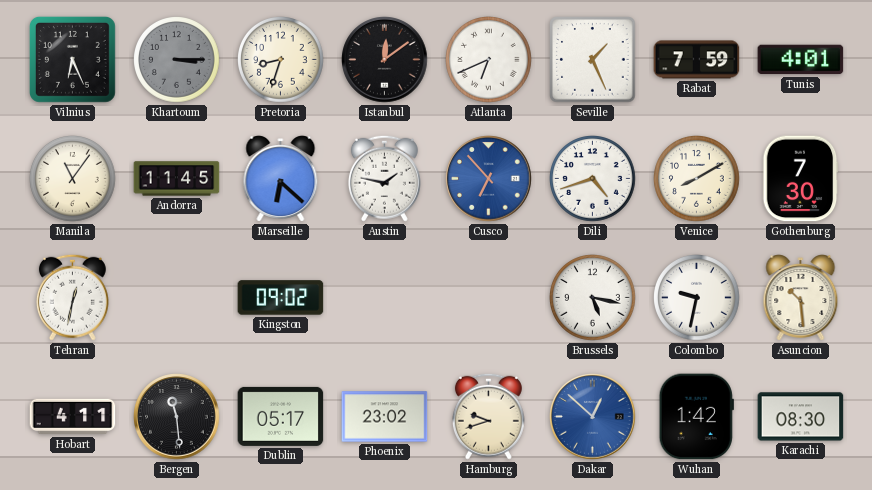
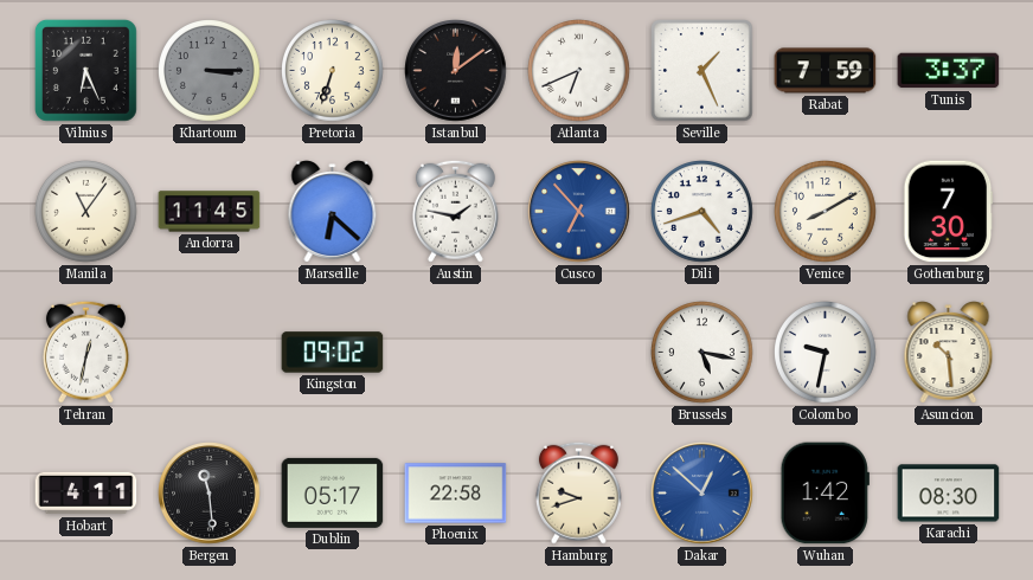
Pretoria: 8:33 -> 6:33
Tunis: 4:01 -> 3:37
Phoenix: 23:02 -> 22:58
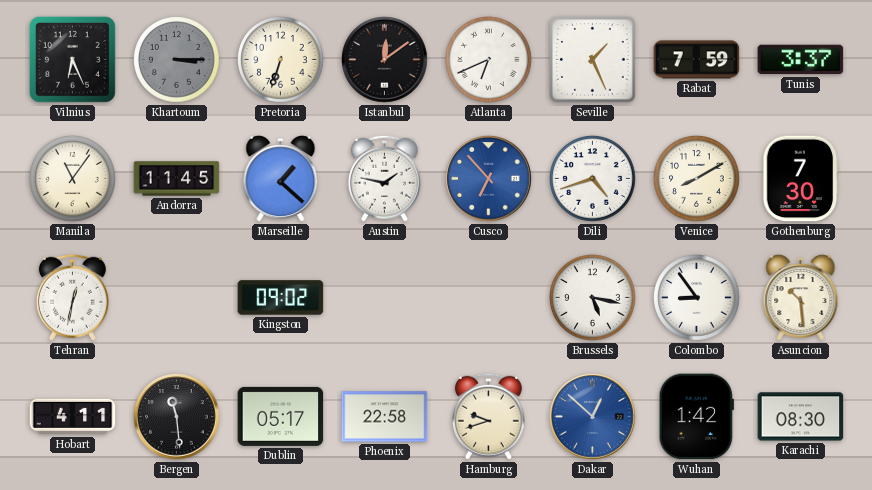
Marseille: 6:22 -> 1:22
Colombo: 9:32 -> 8:54
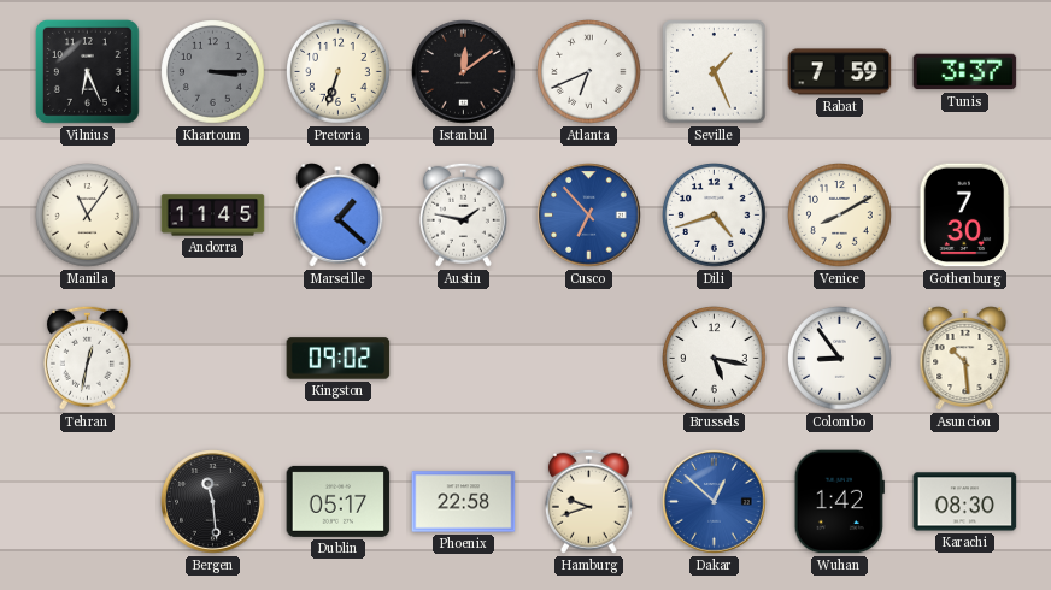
Hobart: 4:11 -> none
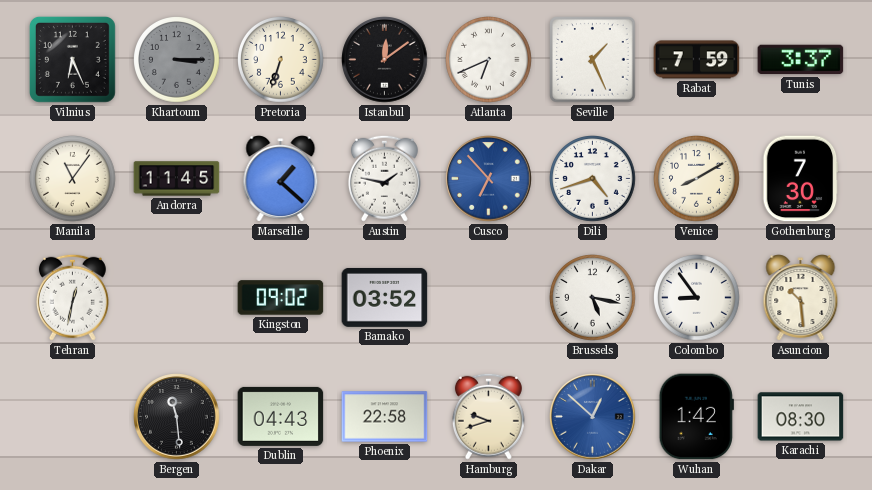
Bamako: none -> 03:52
Dublin: 05:17 -> 04:43
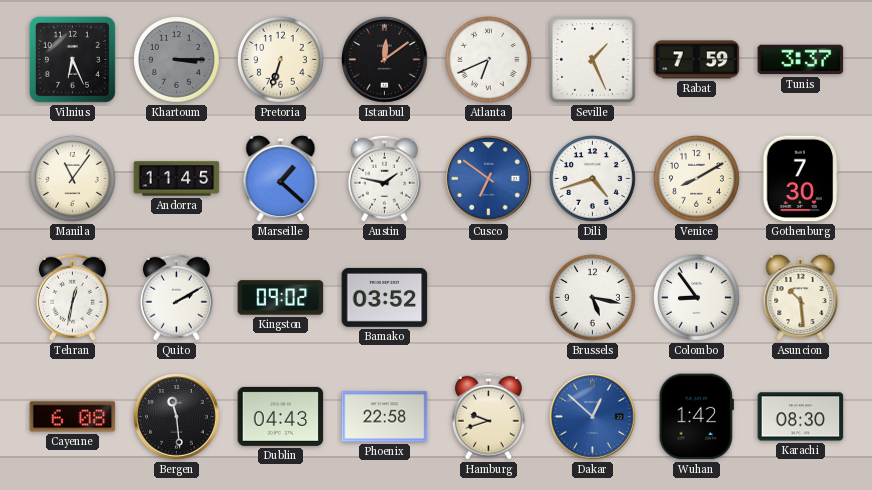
Cusco: 6:53 -> 6:51
Quito: none -> 2:10
Cayenne: none -> 6:08
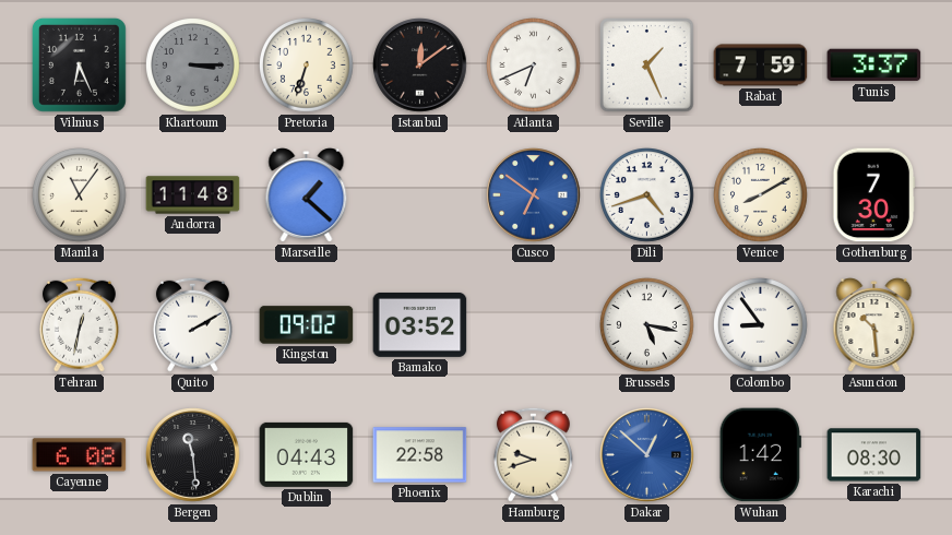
Andorra: 11:45 -> 11:48
Austin: 1:47 -> none
